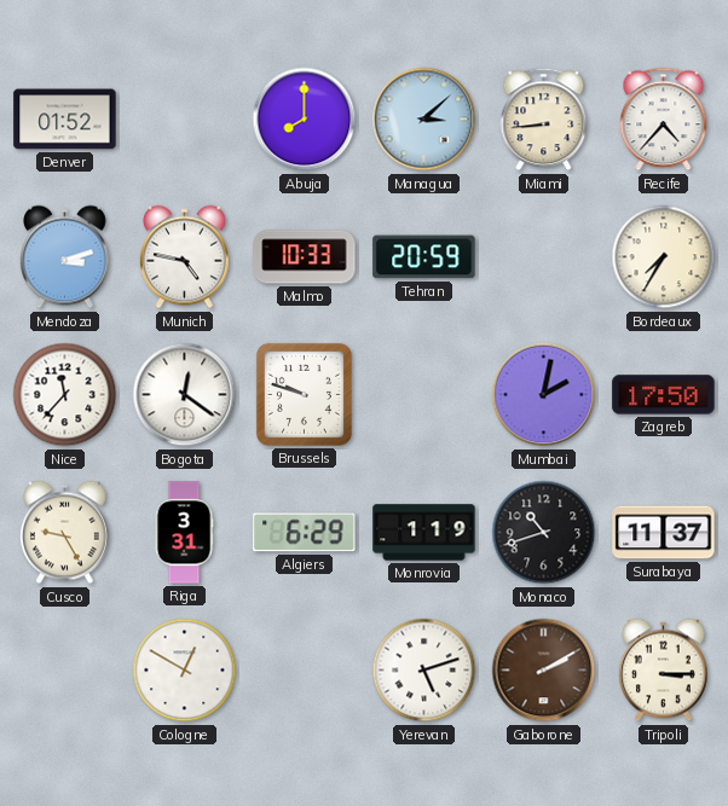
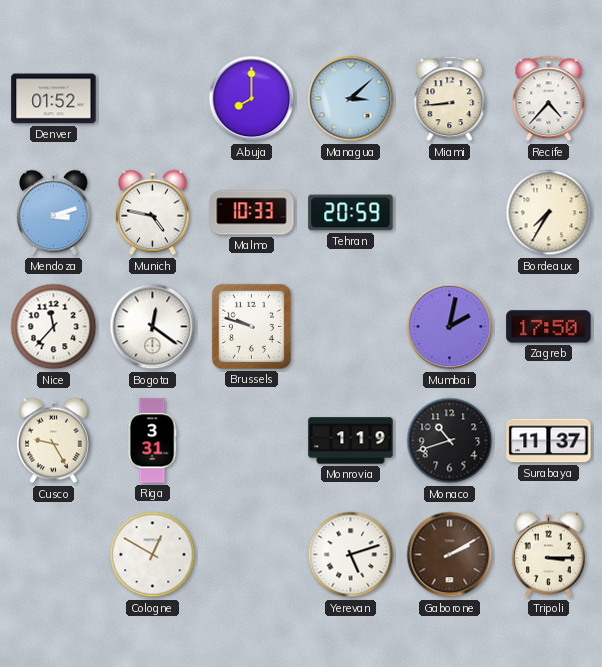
Algiers: 6:29 -> none
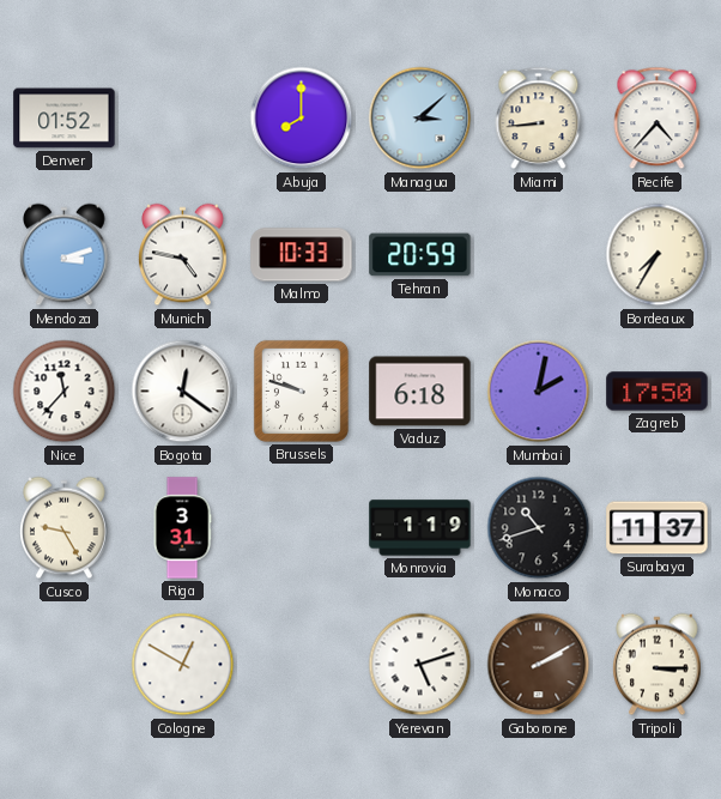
Vaduz: none -> 6:18
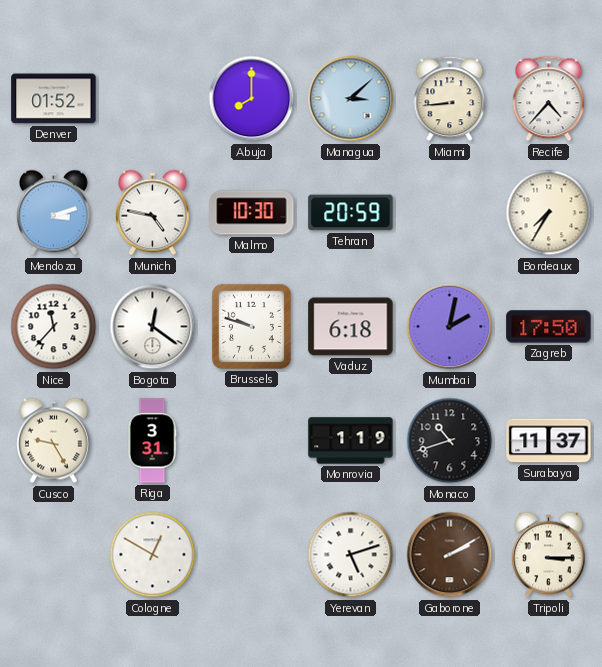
Malmo: 10:33 -> 10:30
